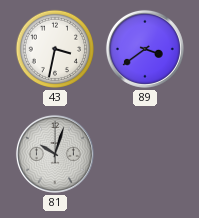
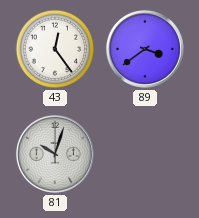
43: 3:32 -> 12:24
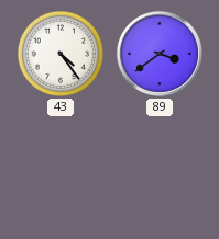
43: 12:24 -> 4:24
81: 10:03 -> none
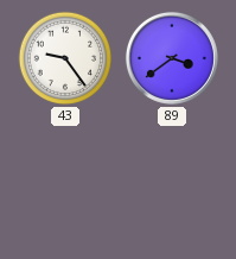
43: 4:24 -> 9:24
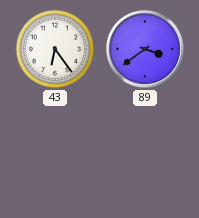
43: 9:24 -> 6:24
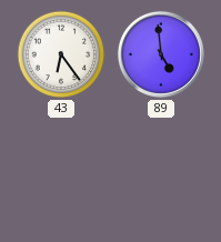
89: 3:39 -> 4:59
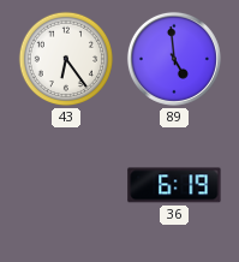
36: none -> 6:19
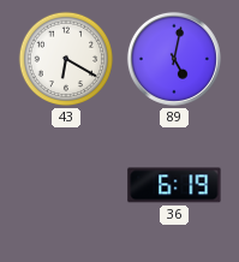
43: 6:24 -> 6:20
89: 4:59 -> 5:02
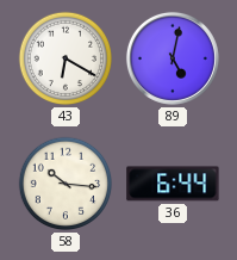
58: none -> 10:16
36: 6:19 -> 6:44
